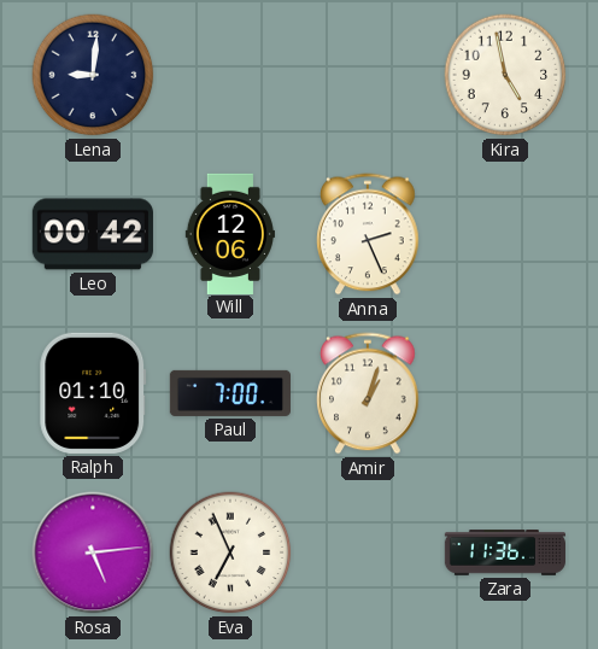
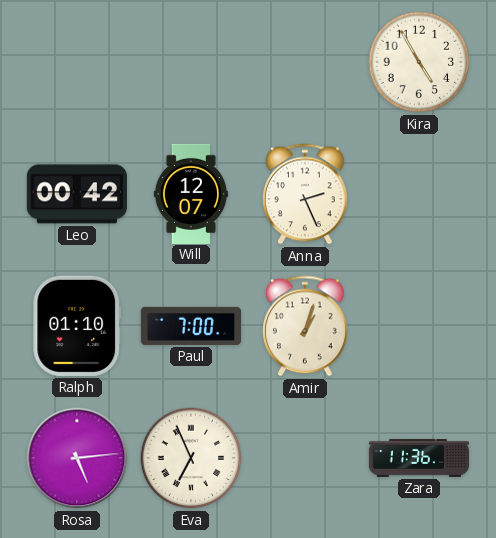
Lena: 9:01 -> none
Kira: 4:58 -> 4:55
Will: 12:06 -> 12:07
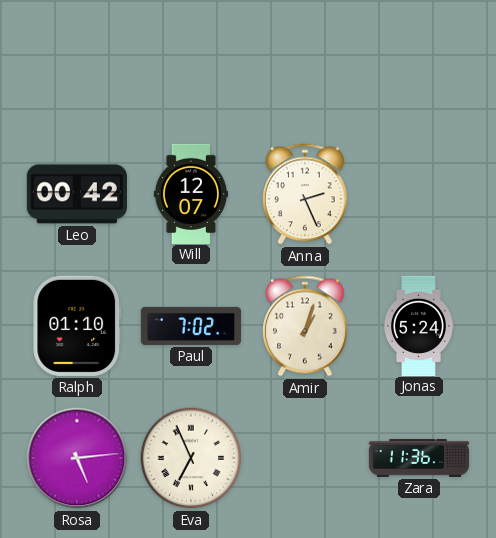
Kira: 4:55 -> none
Paul: 7:00 -> 7:02
Jonas: none -> 5:24
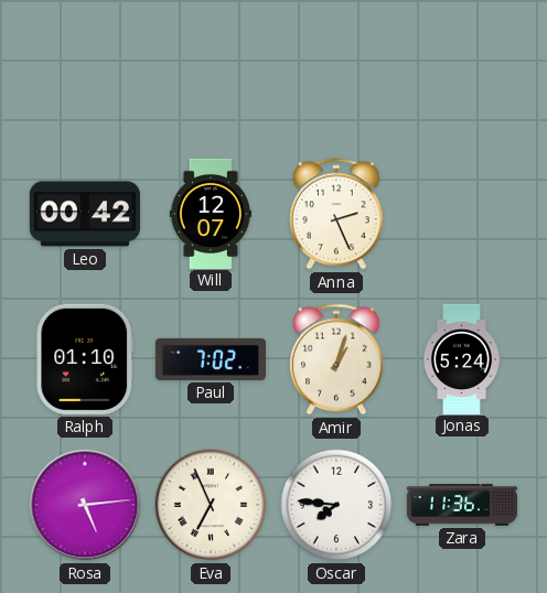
Oscar: none -> 7:46
